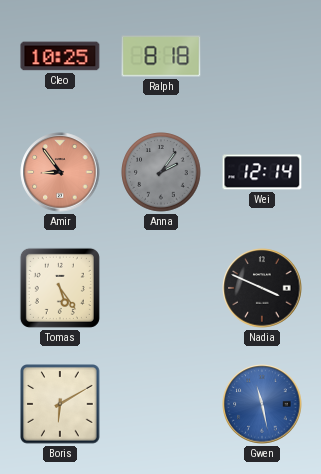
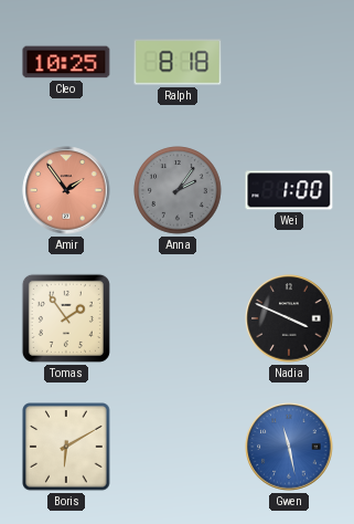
Amir: 8:54 -> 1:54
Wei: 12:14 -> 1:00
Tomas: 5:24 -> 1:54
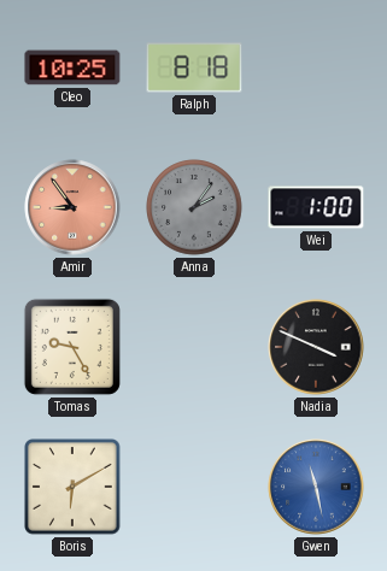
Amir: 1:54 -> 8:54
Tomas: 1:54 -> 9:25
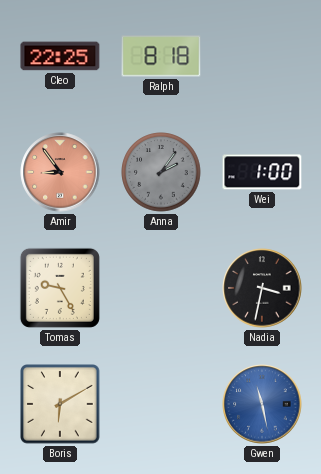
Cleo: 10:25 -> 22:25
Nadia: 3:49 -> 3:32
